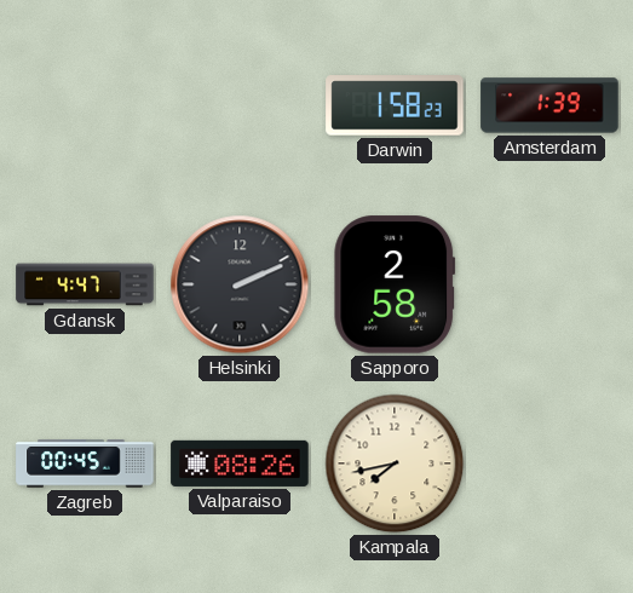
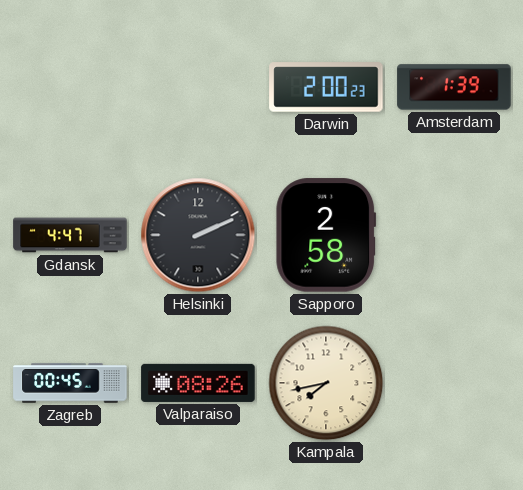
Darwin: 1:58 -> 2:00
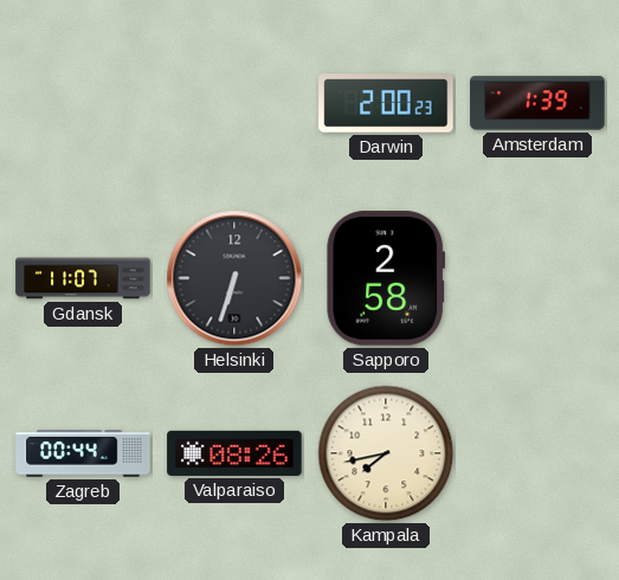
Gdansk: 4:47 -> 11:07
Helsinki: 2:11 -> 6:33
Zagreb: 00:45 -> 00:44
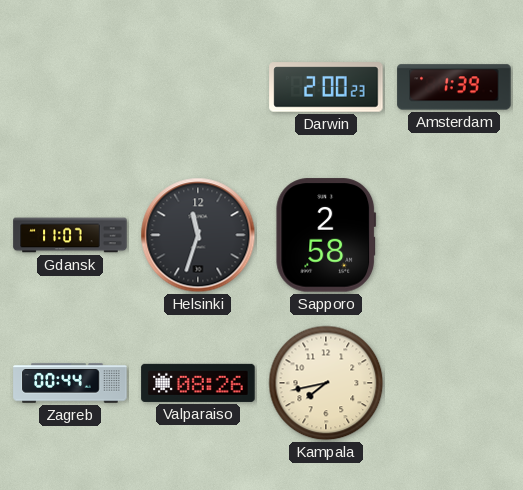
Helsinki: 6:33 -> 11:33
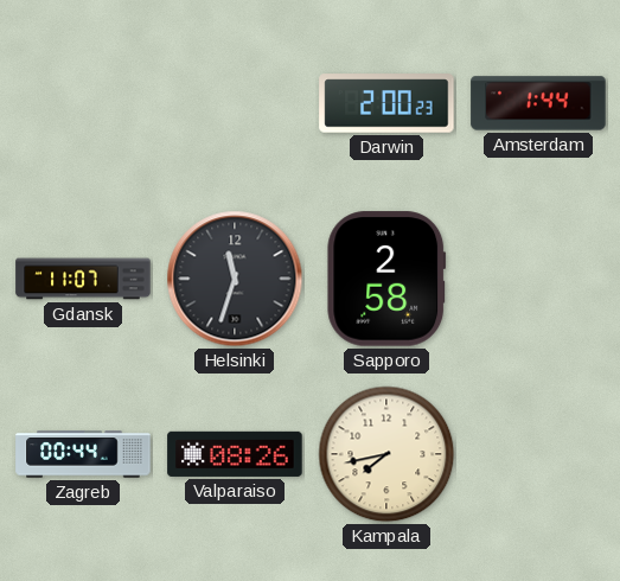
Amsterdam: 1:39 -> 1:44
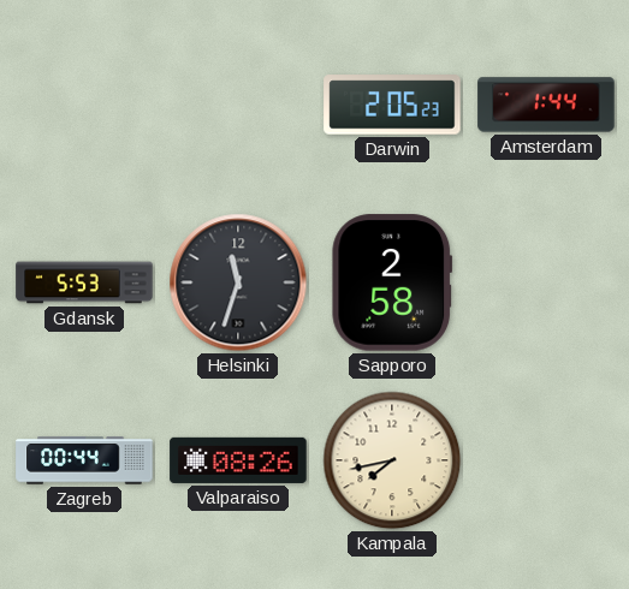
Darwin: 2:00 -> 2:05
Gdansk: 11:07 -> 5:53
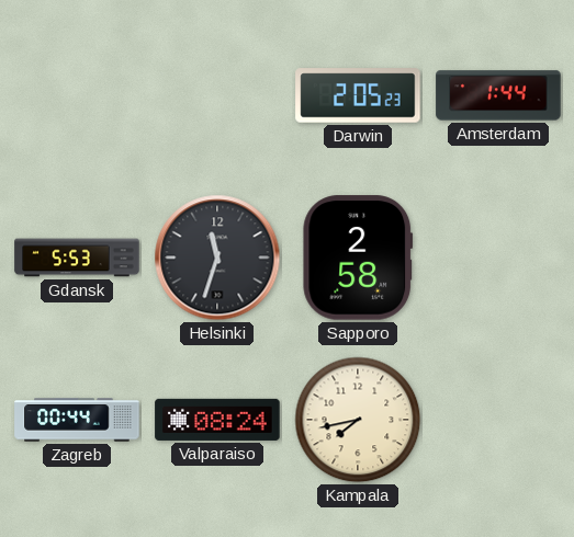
Valparaiso: 08:26 -> 08:24
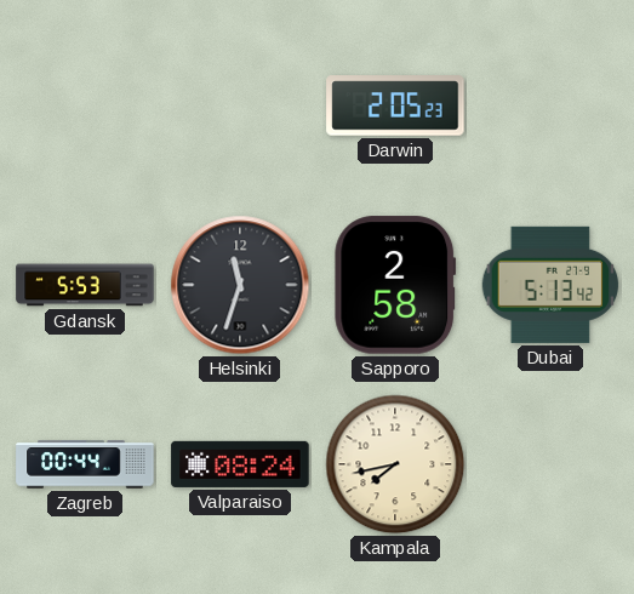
Amsterdam: 1:44 -> none
Dubai: none -> 5:13
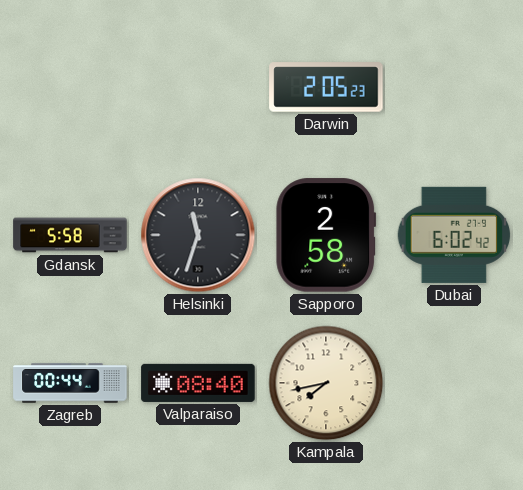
Gdansk: 5:53 -> 5:58
Dubai: 5:13 -> 6:02
Valparaiso: 08:24 -> 08:40
